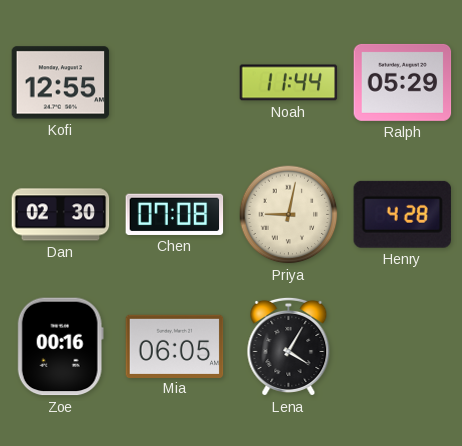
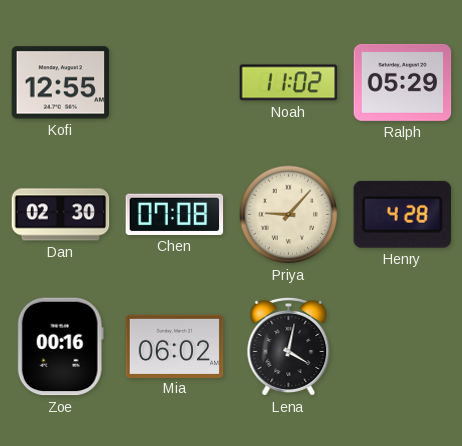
Noah: 11:44 -> 11:02
Priya: 9:02 -> 9:07
Mia: 06:05 -> 06:02
Lena: 4:05 -> 4:02
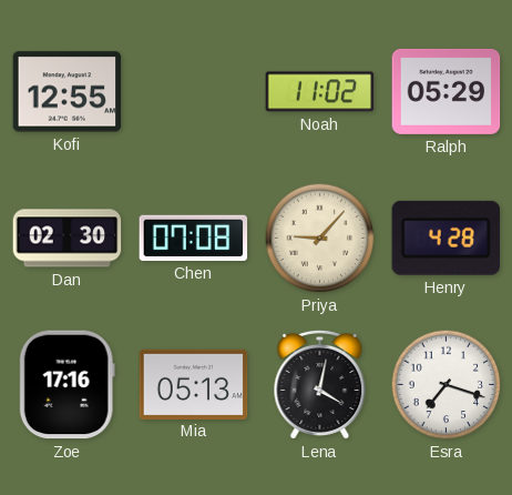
Zoe: 00:16 -> 17:16
Mia: 06:02 -> 05:13
Esra: none -> 7:18
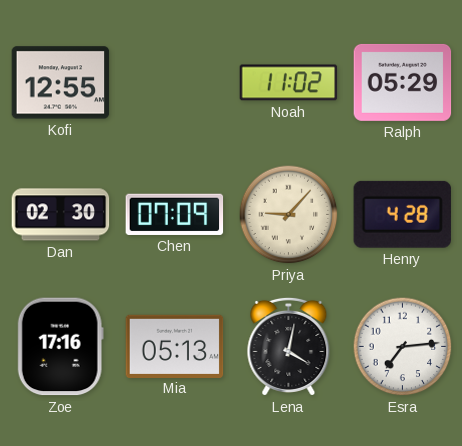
Chen: 07:08 -> 07:09
Esra: 7:18 -> 7:14
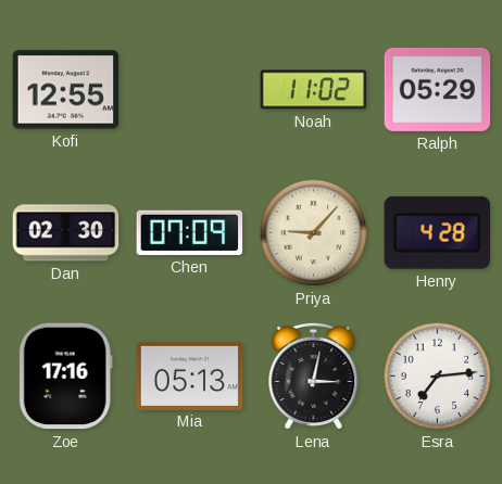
Lena: 4:02 -> 3:02
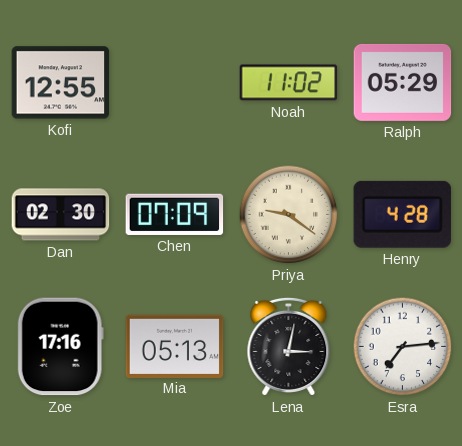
Priya: 9:07 -> 9:21
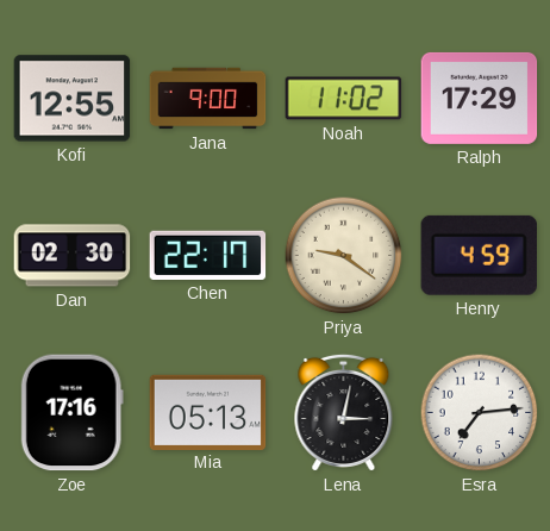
Jana: none -> 9:00
Ralph: 05:29 -> 17:29
Chen: 07:09 -> 22:17
Henry: 4:28 -> 4:59
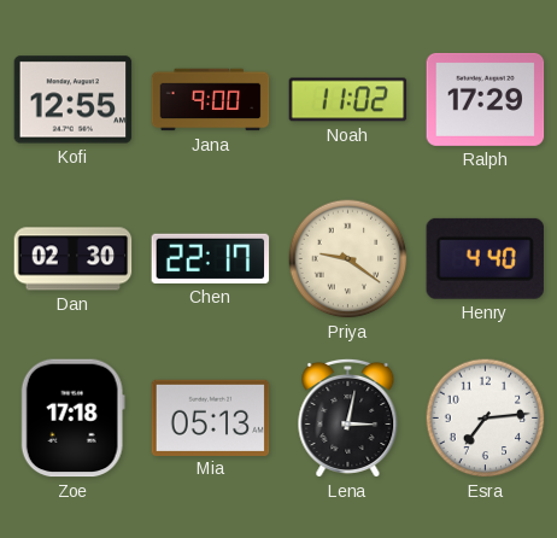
Henry: 4:59 -> 4:40
Zoe: 17:16 -> 17:18
